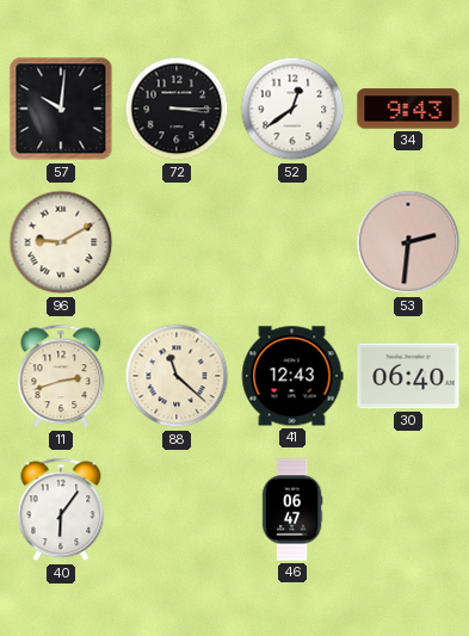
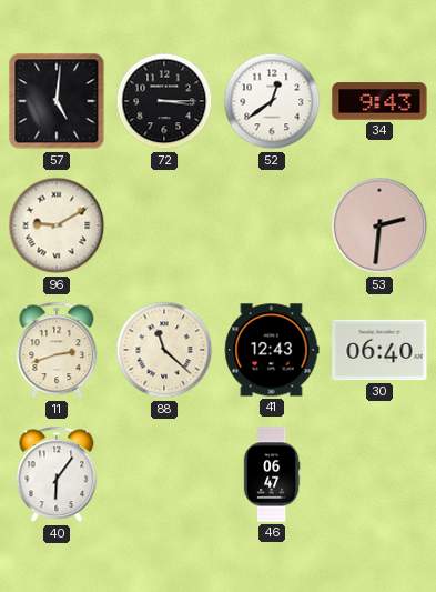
57: 10:01 -> 5:01
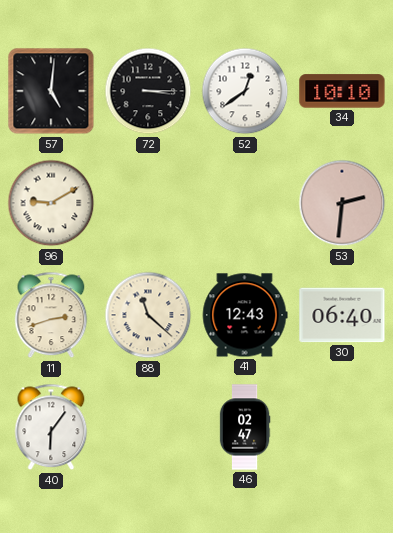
34: 9:43 -> 10:10
46: 06:47 -> 02:47
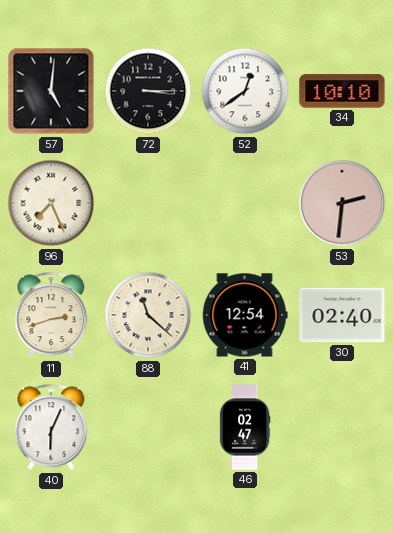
96: 9:10 -> 7:26
41: 12:43 -> 12:54
30: 06:40 -> 02:40
40: 6:06 -> 6:04
